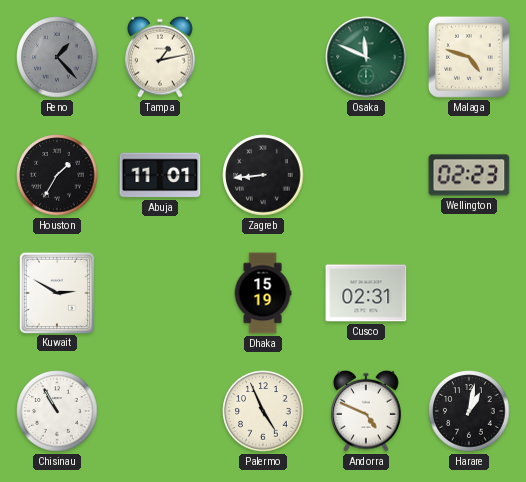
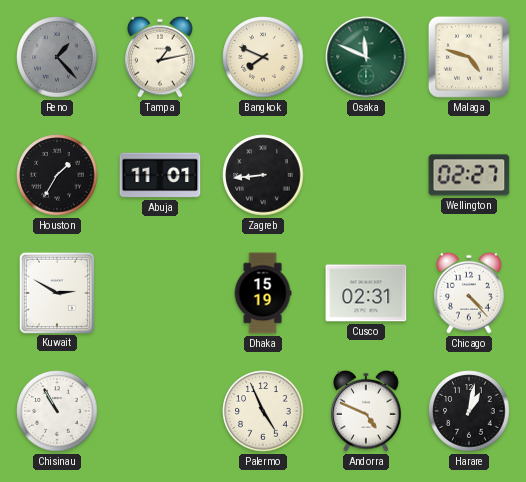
Bangkok: none -> 7:49
Wellington: 02:23 -> 02:27
Chicago: none -> 4:23
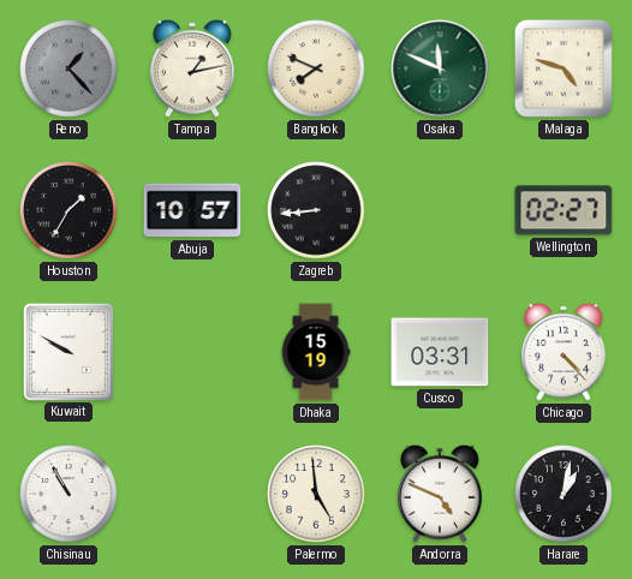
Abuja: 11:01 -> 10:57
Kuwait: 2:50 -> 9:50
Cusco: 02:31 -> 03:31
Palermo: 4:56 -> 4:59
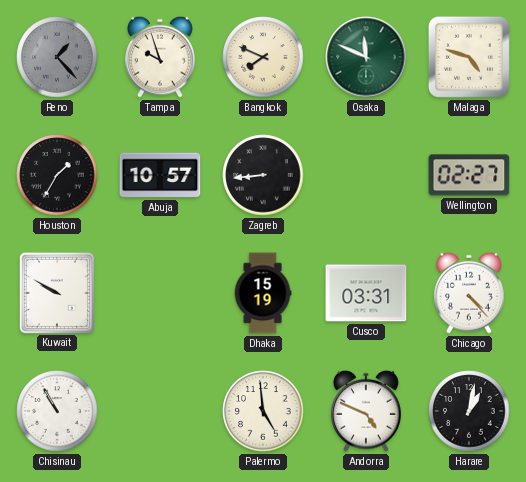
Tampa: 1:13 -> 9:57
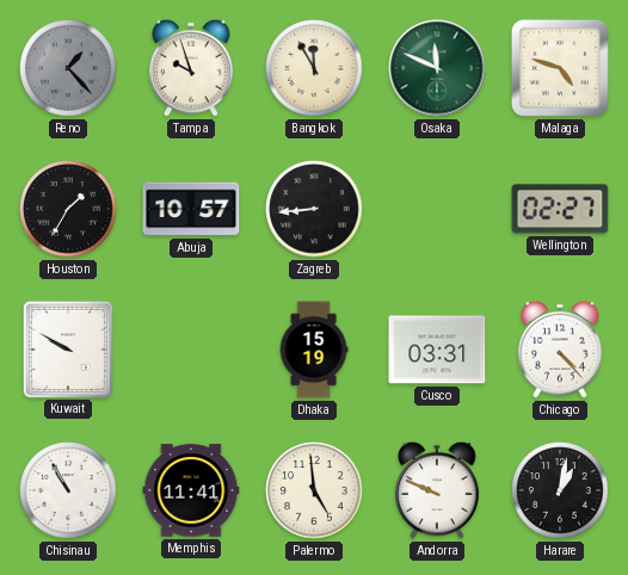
Bangkok: 7:49 -> 11:55
Memphis: none -> 11:41
Andorra: 4:49 -> 9:49
